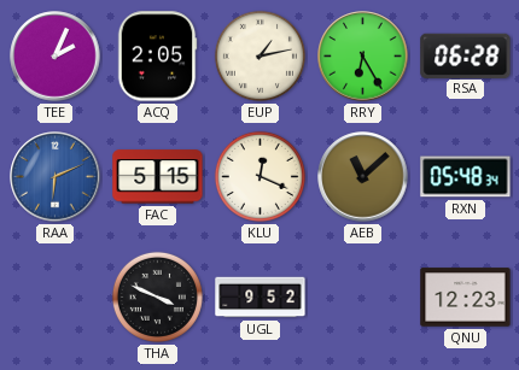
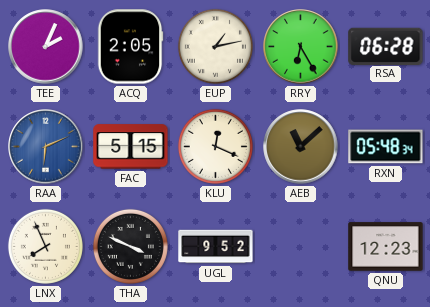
LNX: none -> 7:56
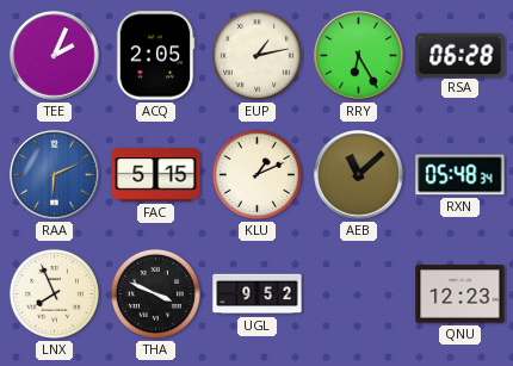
KLU: 12:19 -> 1:11
